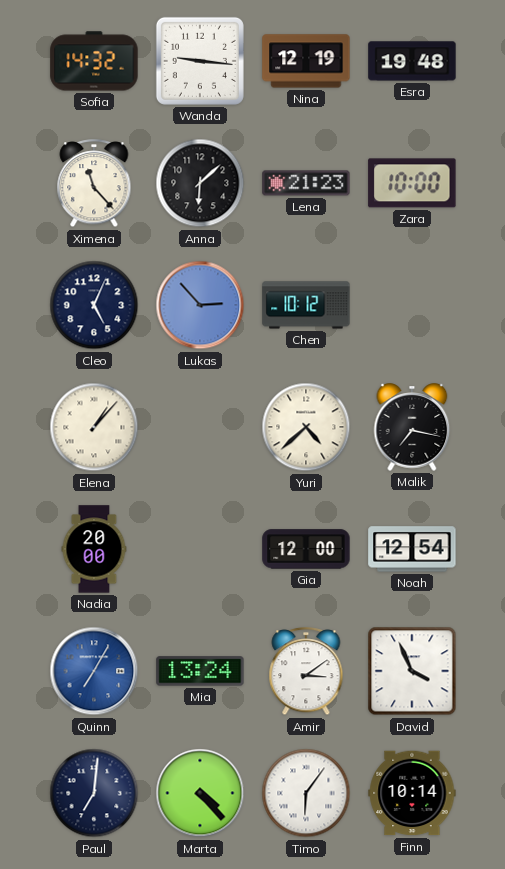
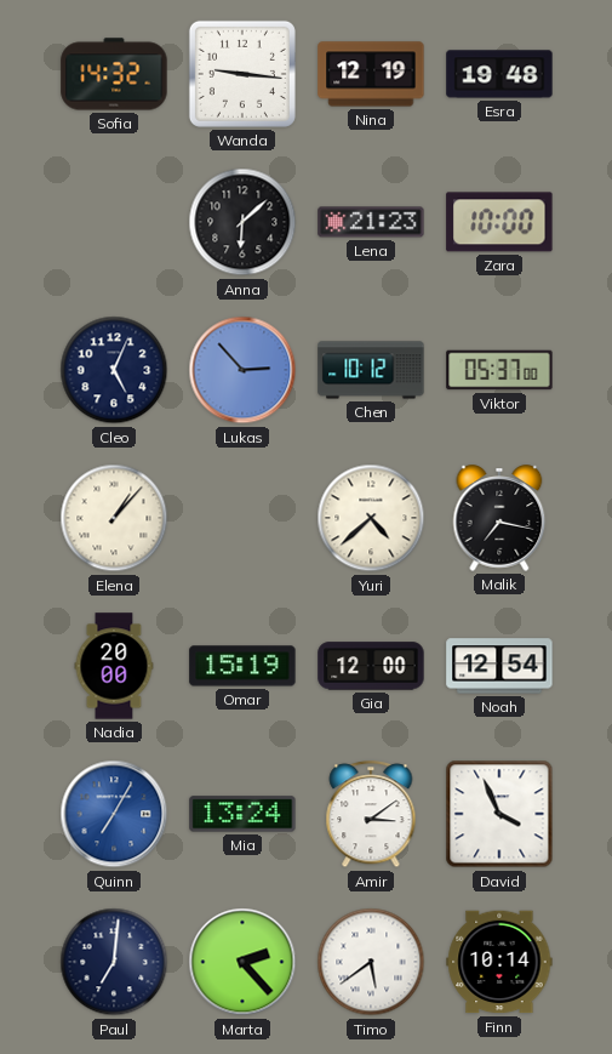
Ximena: 11:23 -> none
Viktor: none -> 05:37
Omar: none -> 15:19
Marta: 4:23 -> 2:23
Timo: 6:06 -> 5:39
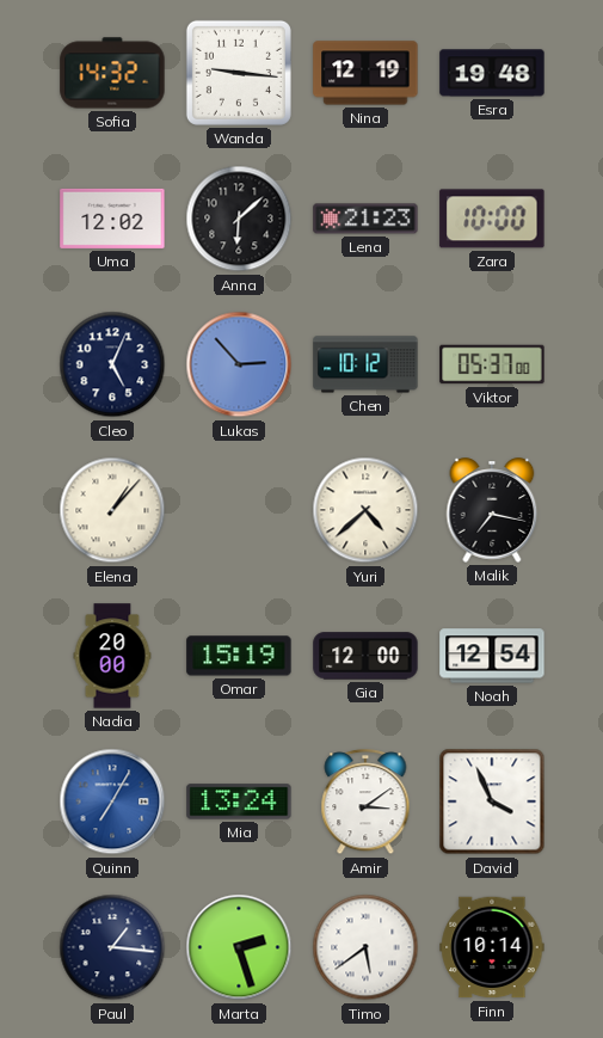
Uma: none -> 12:02
Paul: 7:01 -> 1:16
Marta: 2:23 -> 2:27
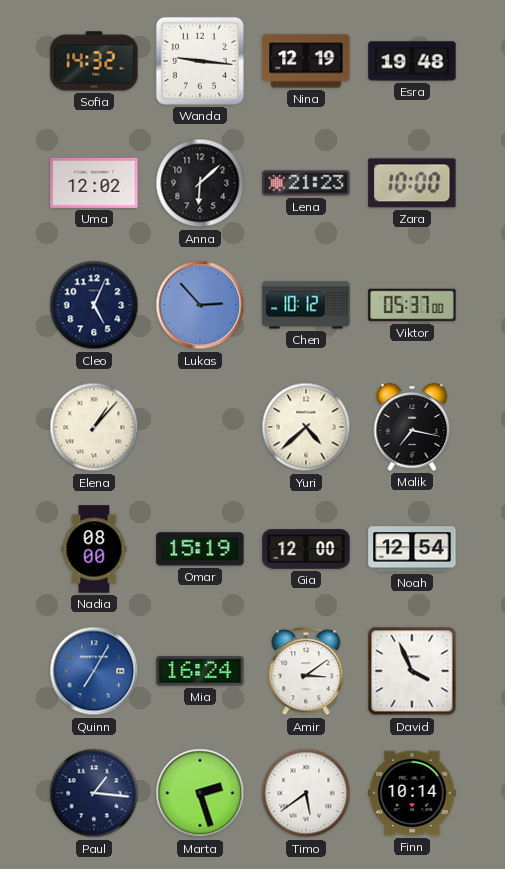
Nadia: 20:00 -> 08:00
Mia: 13:24 -> 16:24
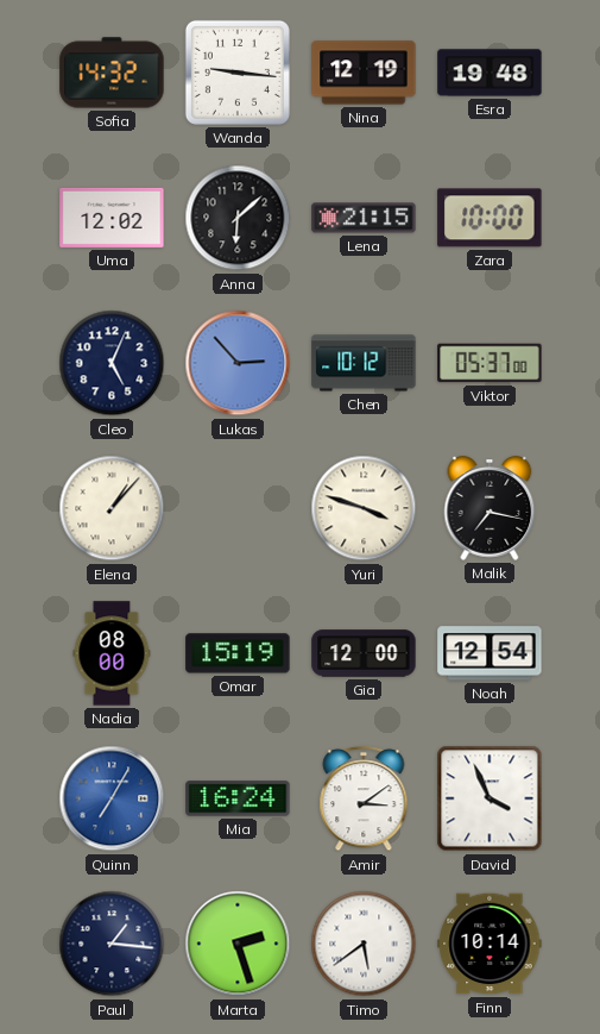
Lena: 21:23 -> 21:15
Yuri: 4:38 -> 3:48
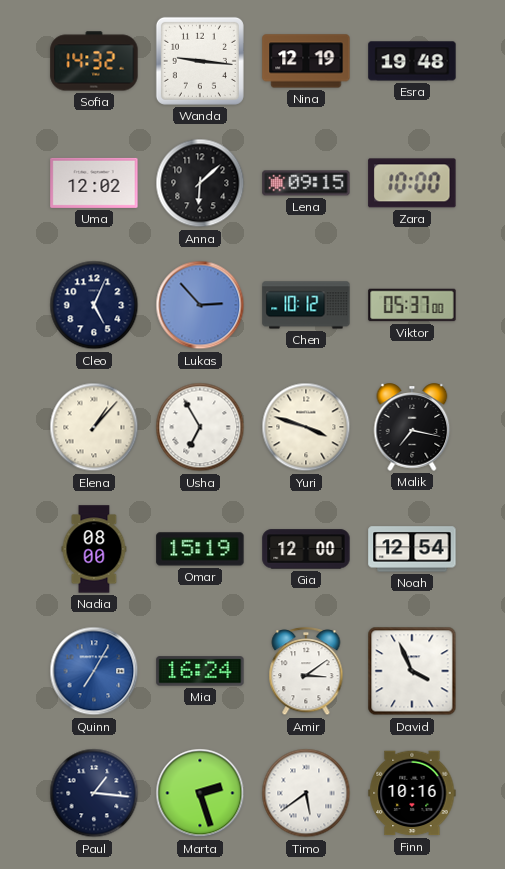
Lena: 21:15 -> 09:15
Usha: none -> 6:55
Finn: 10:14 -> 10:16
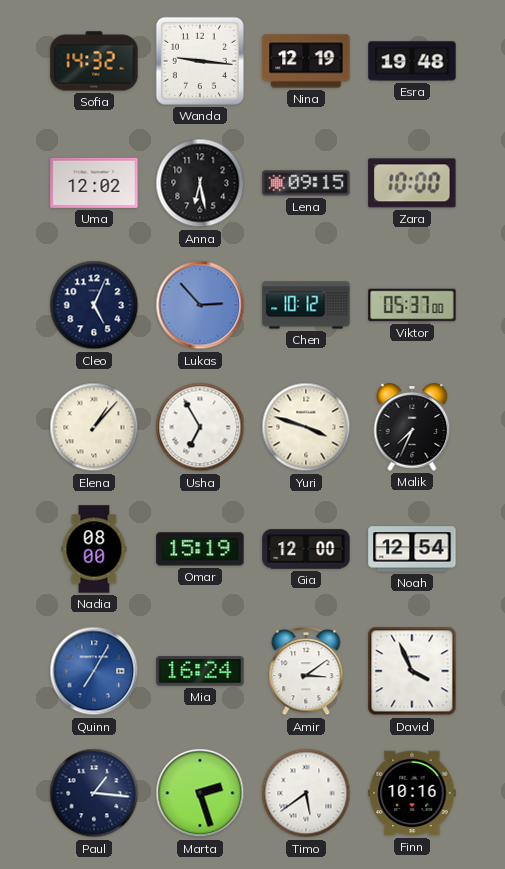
Anna: 6:08 -> 6:28
Malik: 7:17 -> 7:34
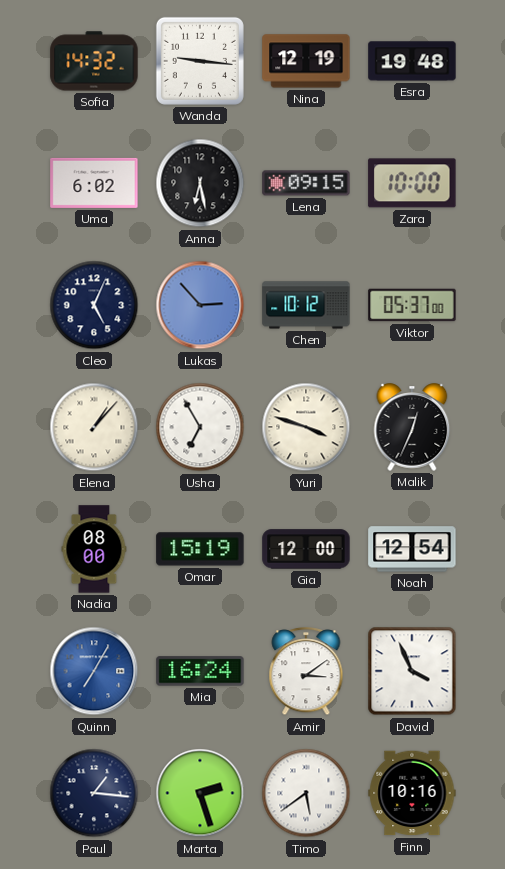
Uma: 12:02 -> 6:02
Malik: 7:34 -> 12:34
